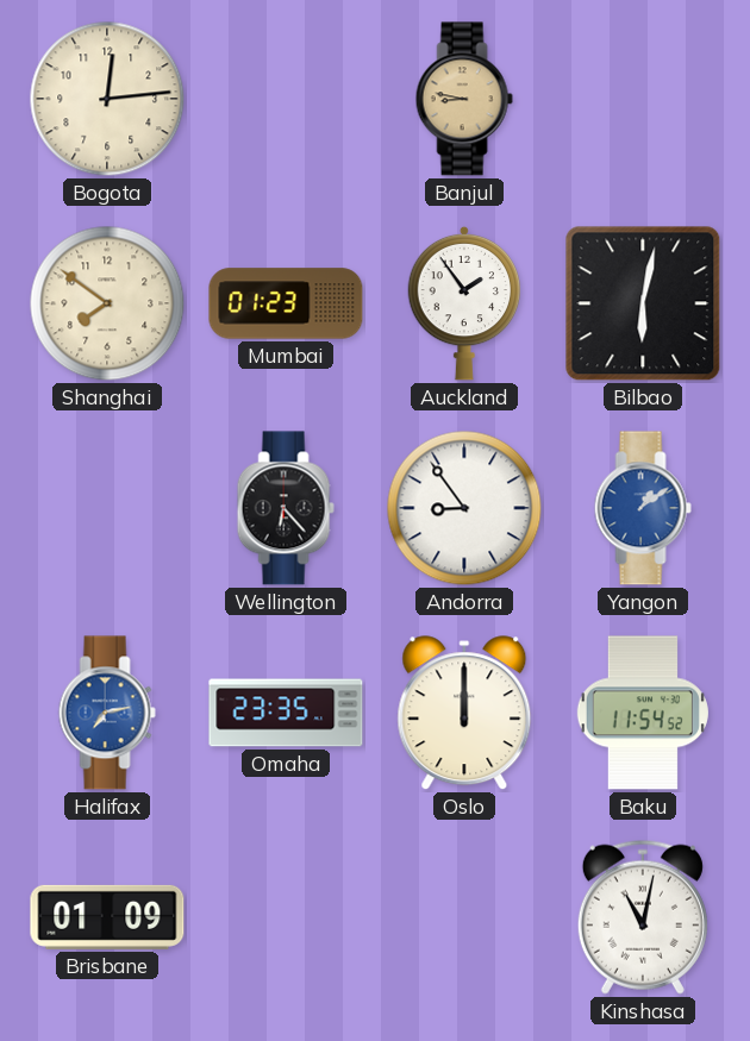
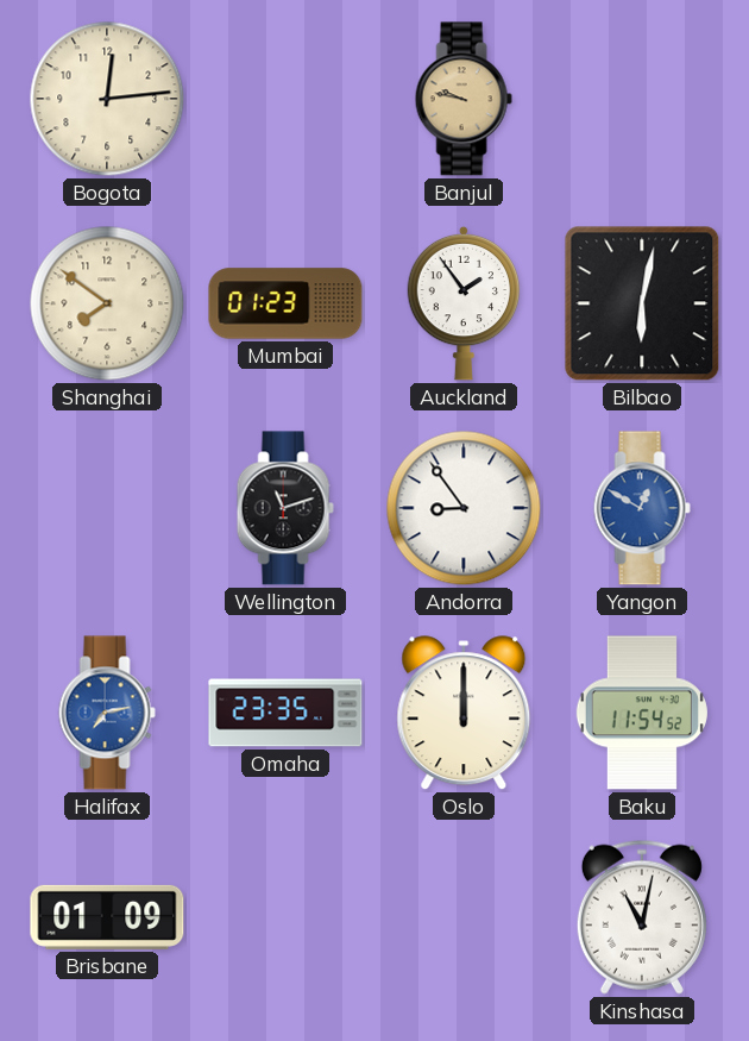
Banjul: 8:47 -> 9:47
Wellington: 6:23 -> 11:12
Yangon: 1:09 -> 12:50
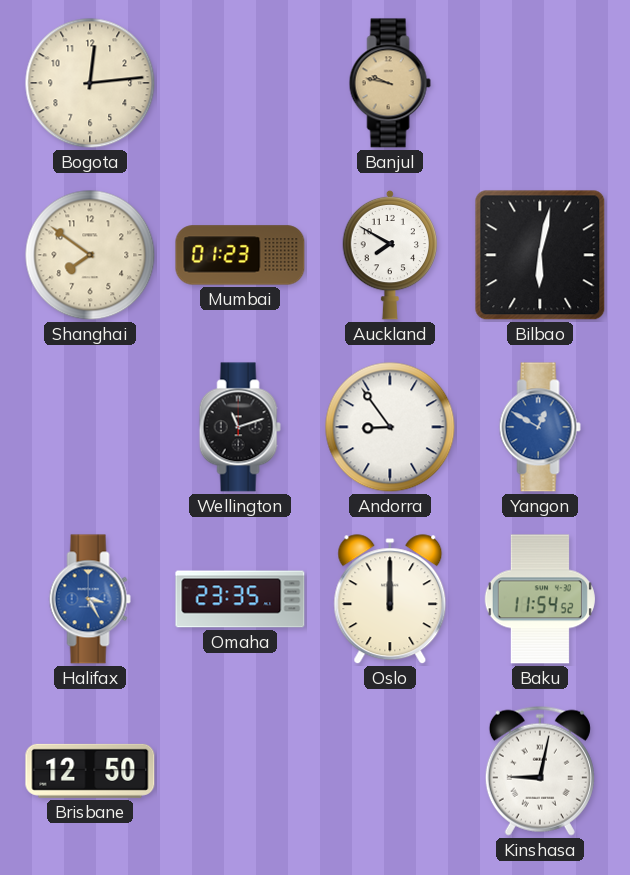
Auckland: 1:54 -> 7:50
Halifax: 7:13 -> 3:25
Brisbane: 01:09 -> 12:50
Kinshasa: 11:02 -> 9:02
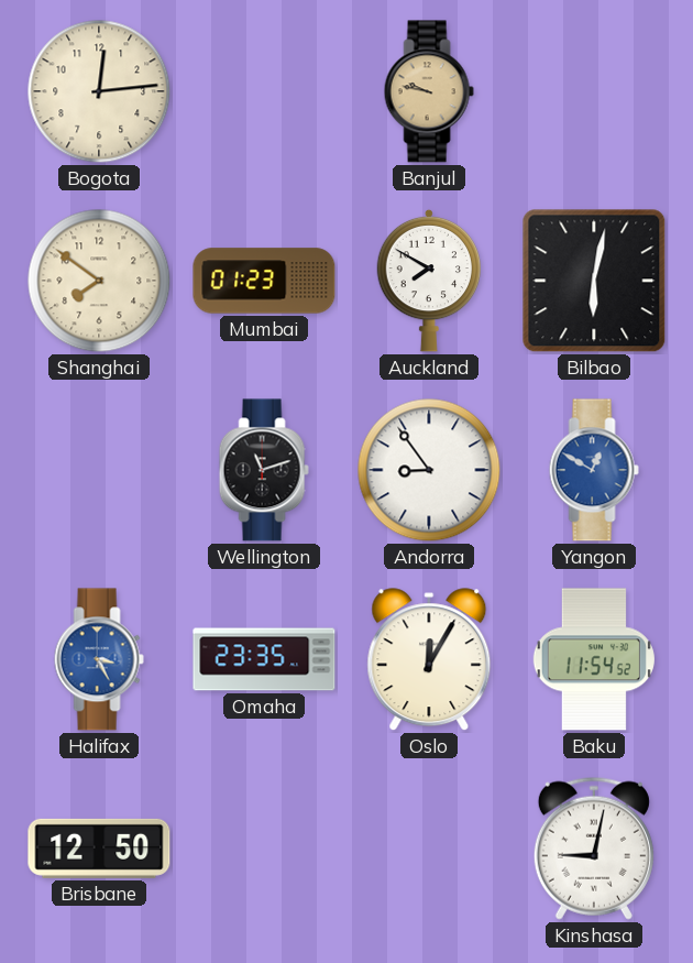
Oslo: 12:00 -> 12:05
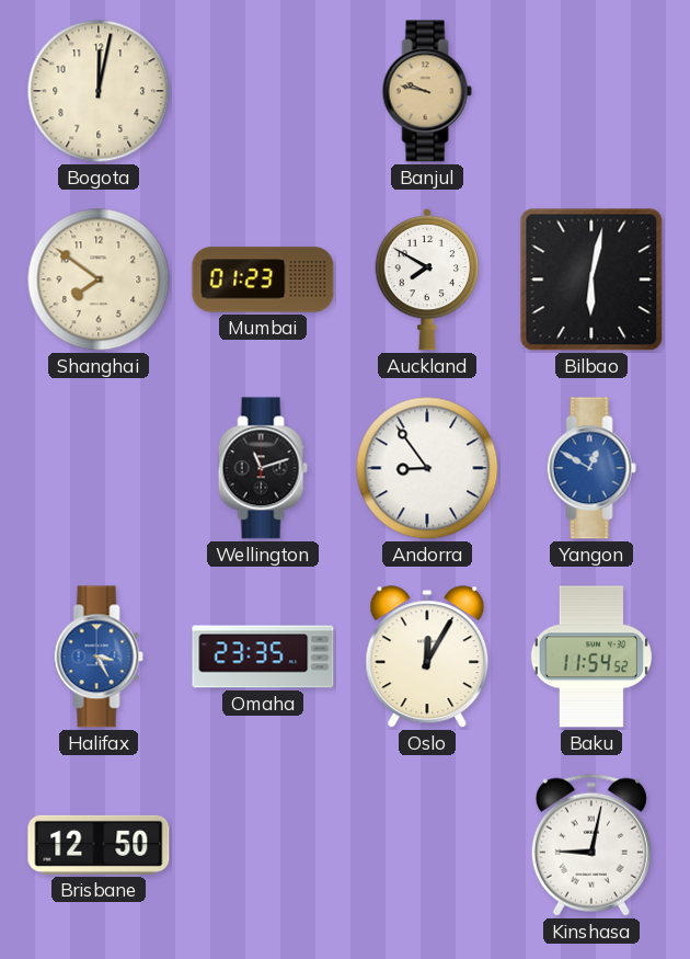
Bogota: 12:14 -> 12:02
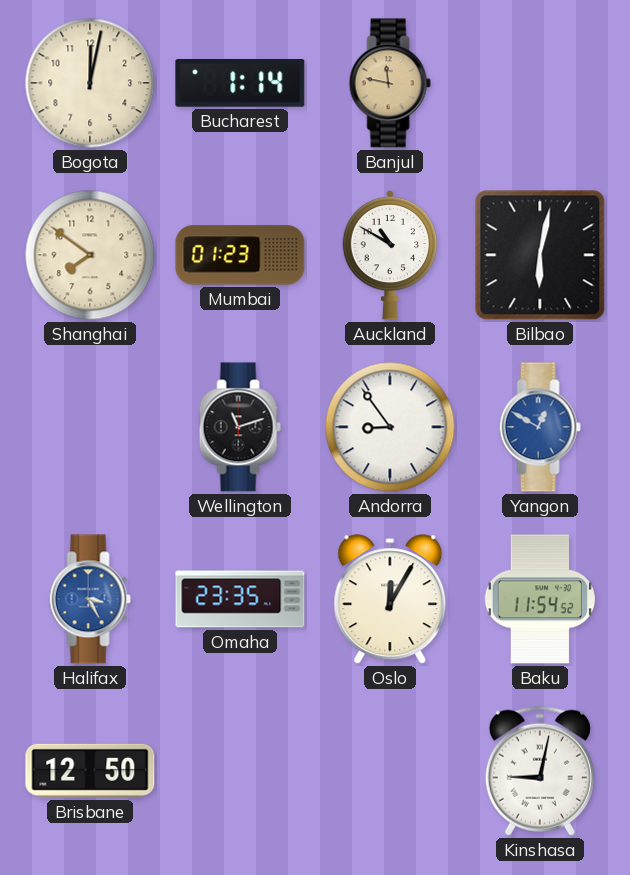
Bucharest: none -> 1:14
Banjul: 9:47 -> 11:47
Auckland: 7:50 -> 10:50
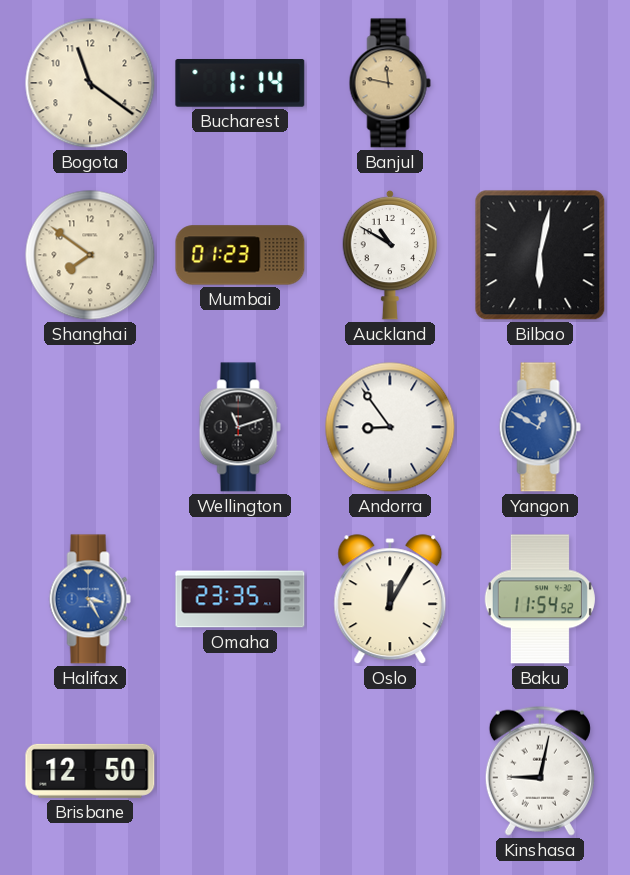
Bogota: 12:02 -> 11:21
